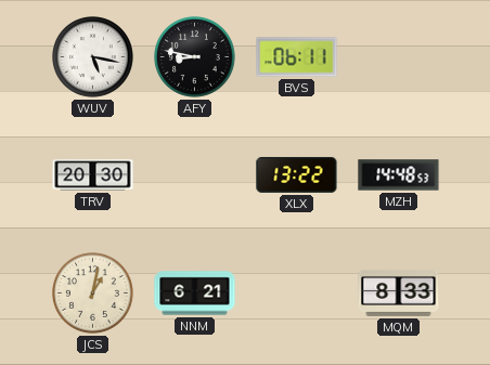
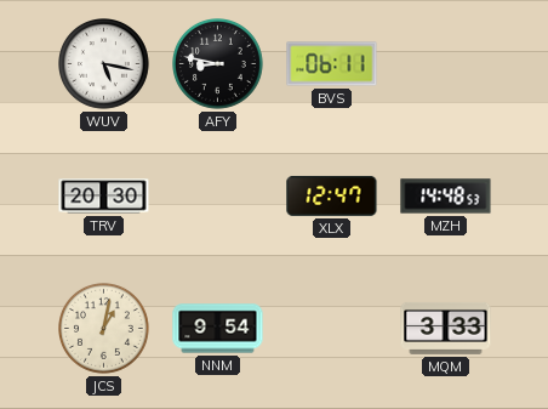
XLX: 13:22 -> 12:47
NNM: 6:21 -> 9:54
MQM: 8:33 -> 3:33
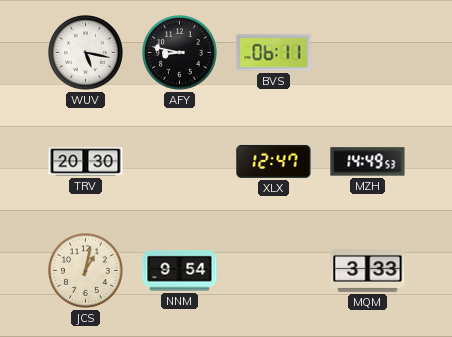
MZH: 14:48 -> 14:49
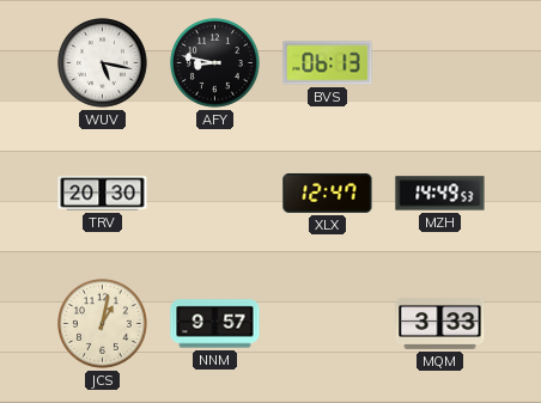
BVS: 06:11 -> 06:13
NNM: 9:54 -> 9:57
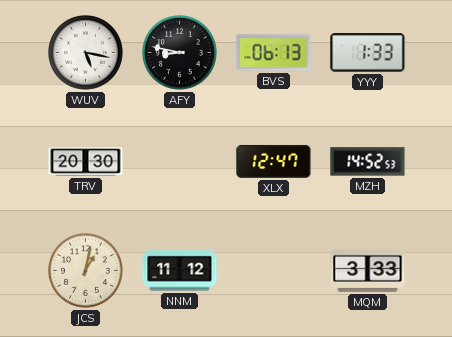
YYY: none -> 1:33
MZH: 14:49 -> 14:52
NNM: 9:57 -> 11:12
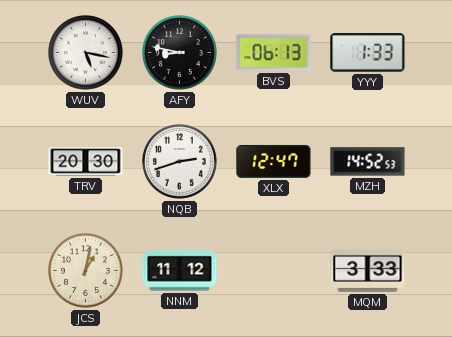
NQB: none -> 2:42
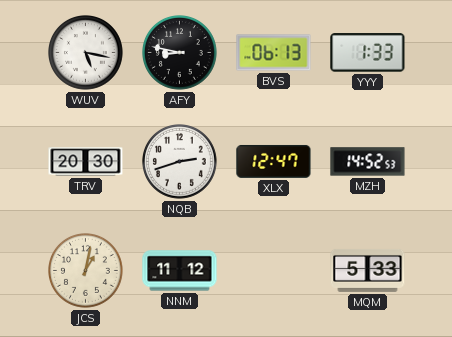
MQM: 3:33 -> 5:33
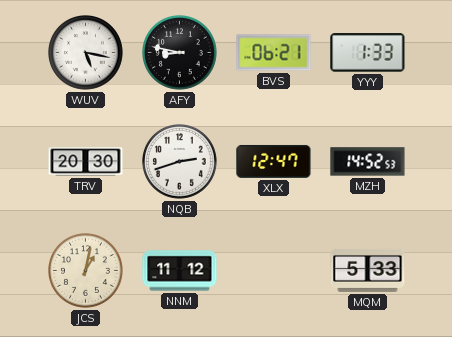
BVS: 06:13 -> 06:21
